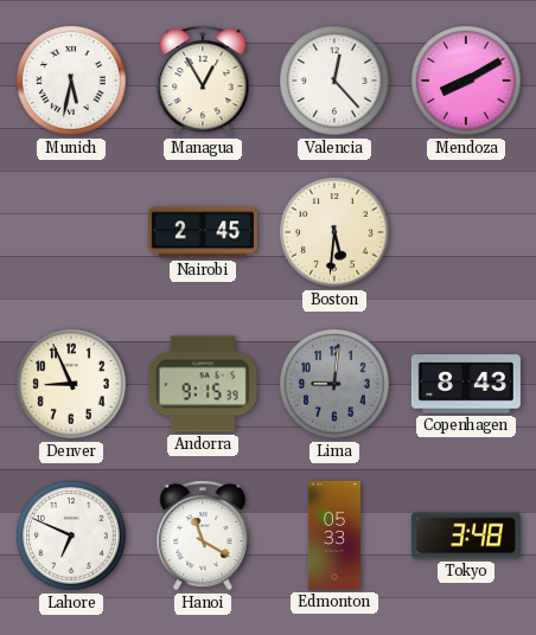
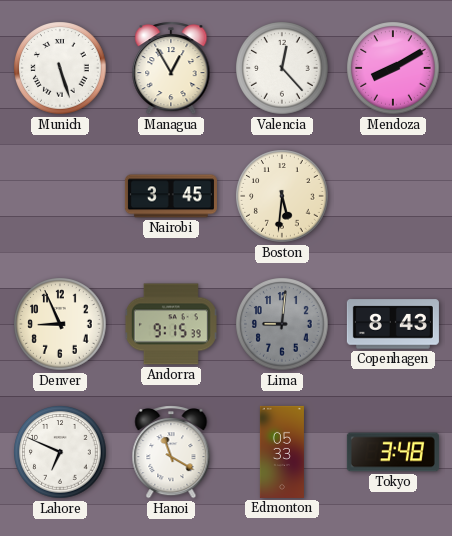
Munich: 5:32 -> 5:27
Nairobi: 2:45 -> 3:45
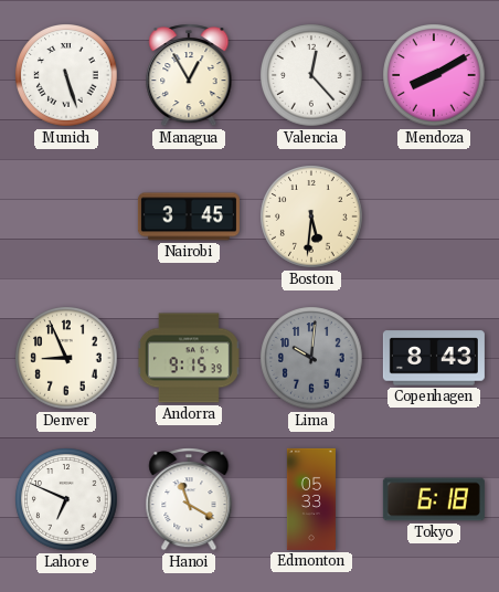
Lima: 9:01 -> 10:01
Tokyo: 3:48 -> 6:18
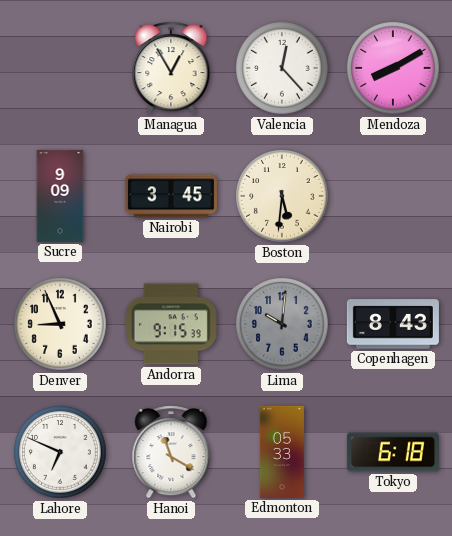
Munich: 5:27 -> none
Sucre: none -> 9:09
